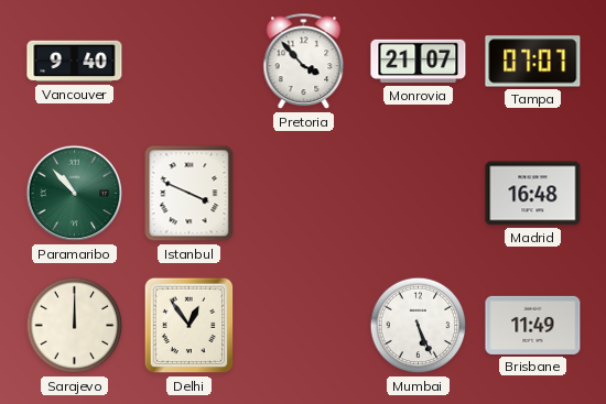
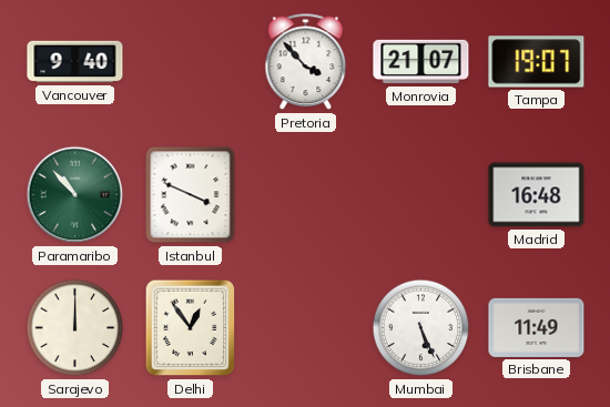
Tampa: 07:07 -> 19:07
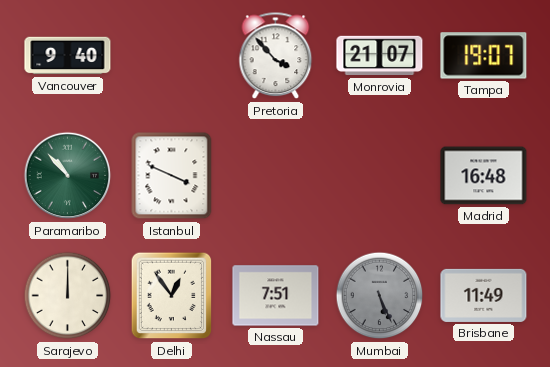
Nassau: none -> 7:51
Mumbai dial: white -> grey
